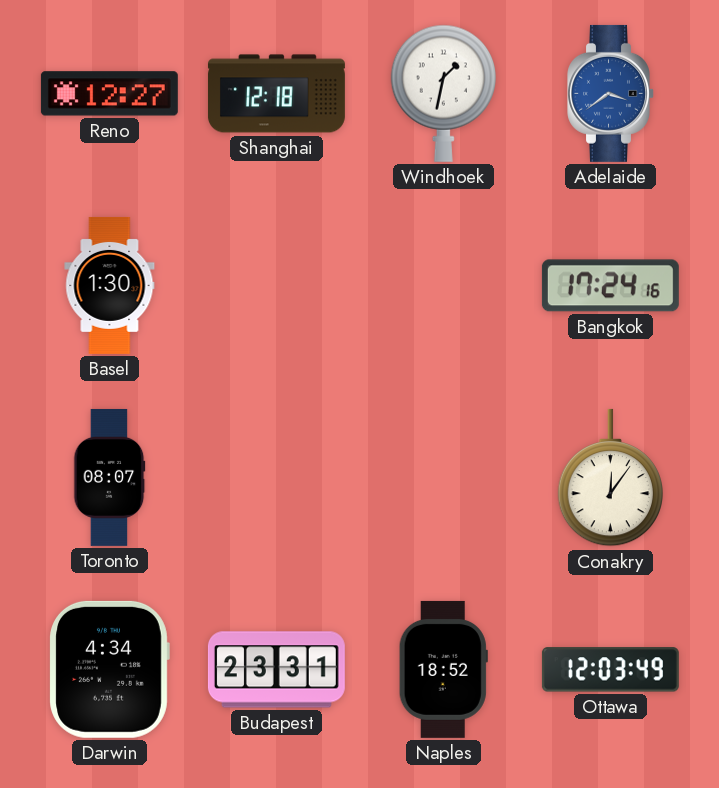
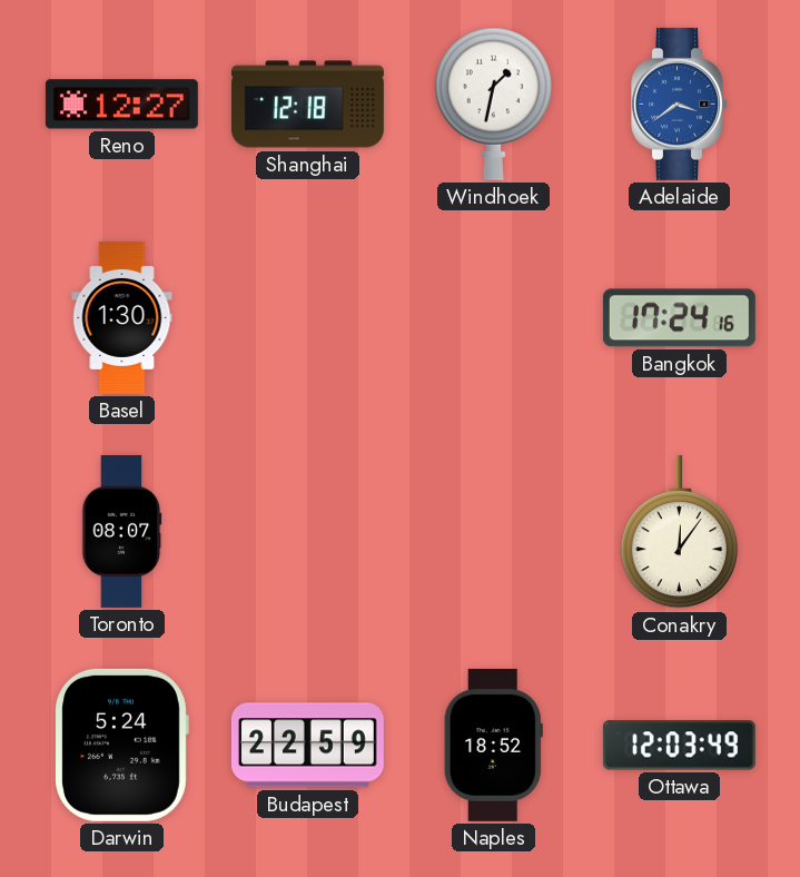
Darwin: 4:34 -> 5:24
Budapest: 23:31 -> 22:59
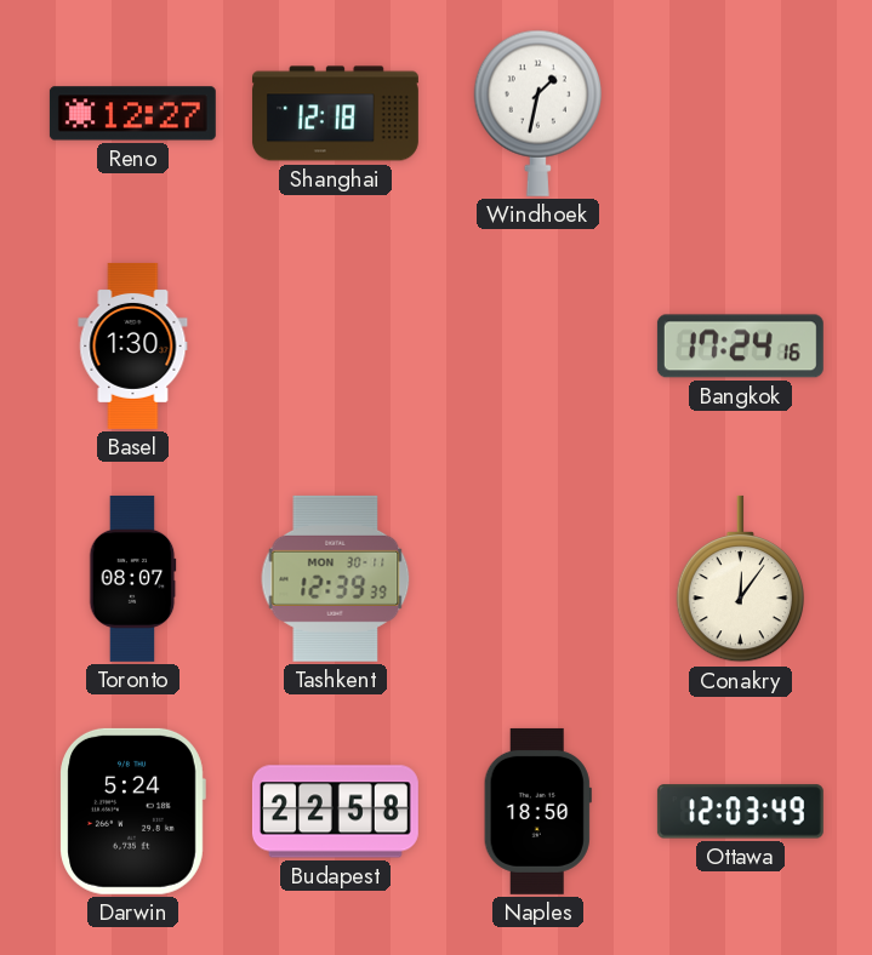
Adelaide: 3:39 -> none
Tashkent: none -> 12:39
Budapest: 22:59 -> 22:58
Naples: 18:52 -> 18:50
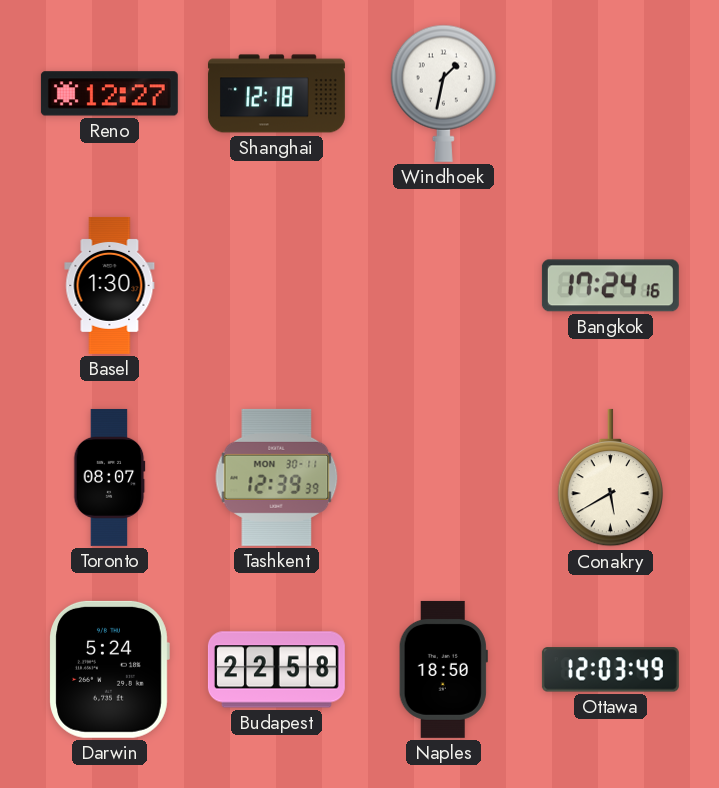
Conakry: 12:06 -> 5:40
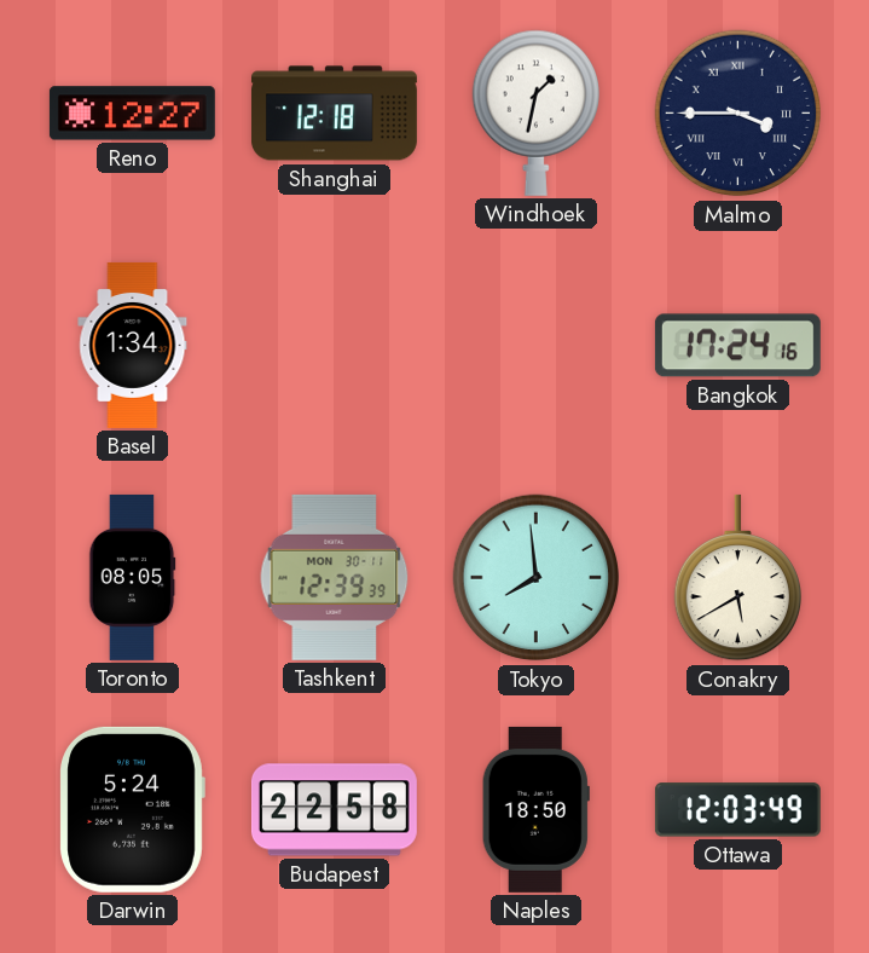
Malmo: none -> 3:45
Basel: 1:30 -> 1:34
Toronto: 08:07 -> 08:05
Tokyo: none -> 7:59
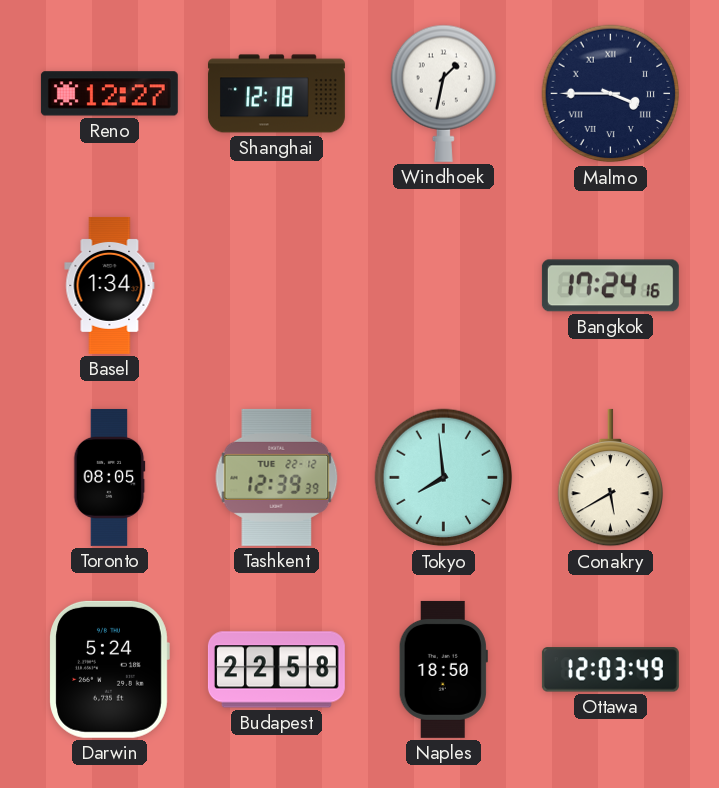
Tashkent date: MON 30-11 -> TUE 22-12
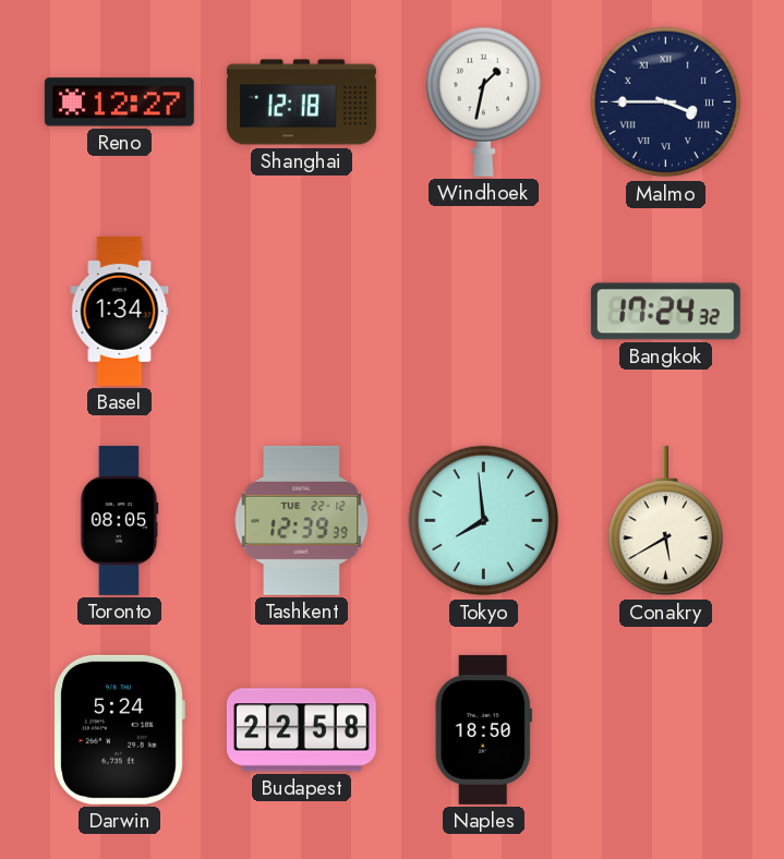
Bangkok: 17:24:16 -> 17:24:32
Ottawa: 12:03 -> none
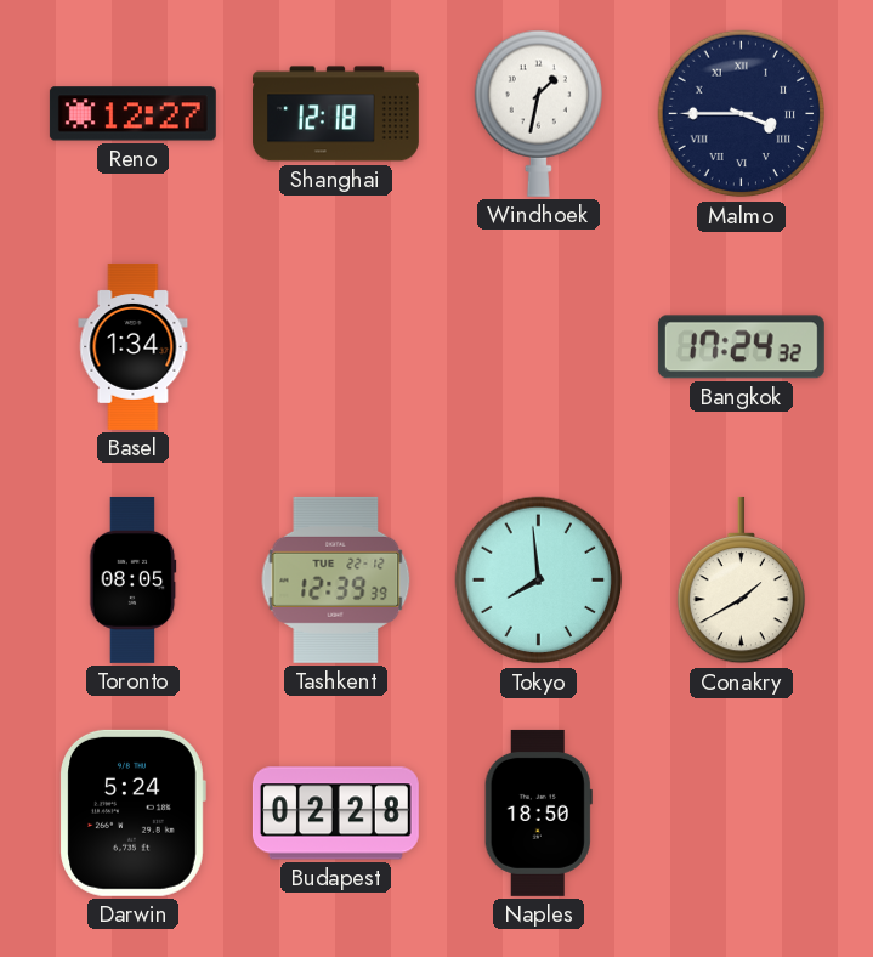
Conakry: 5:40 -> 1:40
Budapest: 22:58 -> 02:28
